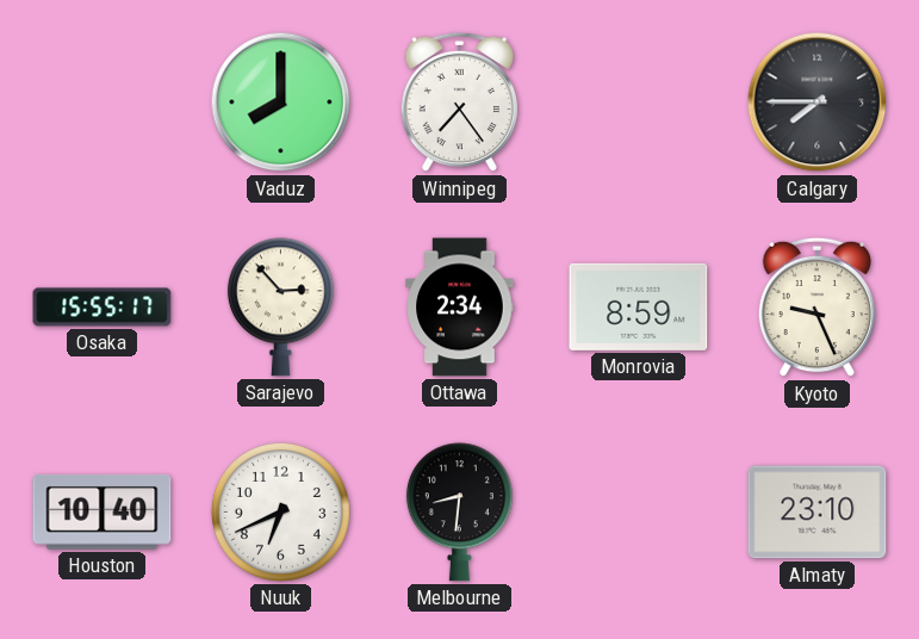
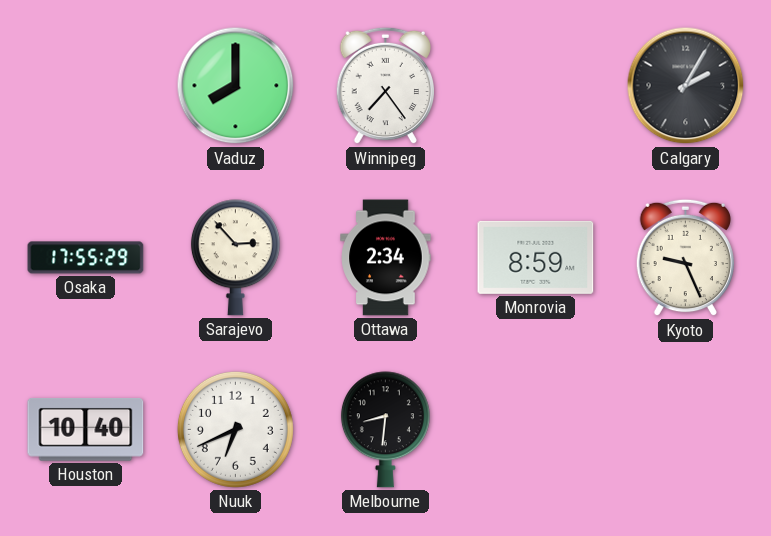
Calgary: 7:45 -> 2:05
Osaka: 15:55 -> 17:55
Almaty: 23:10 -> none
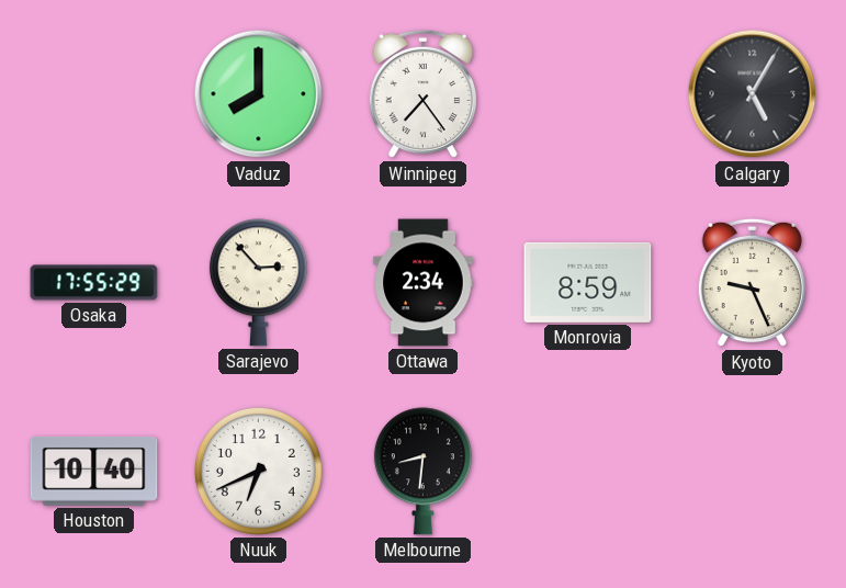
Calgary: 2:05 -> 5:05
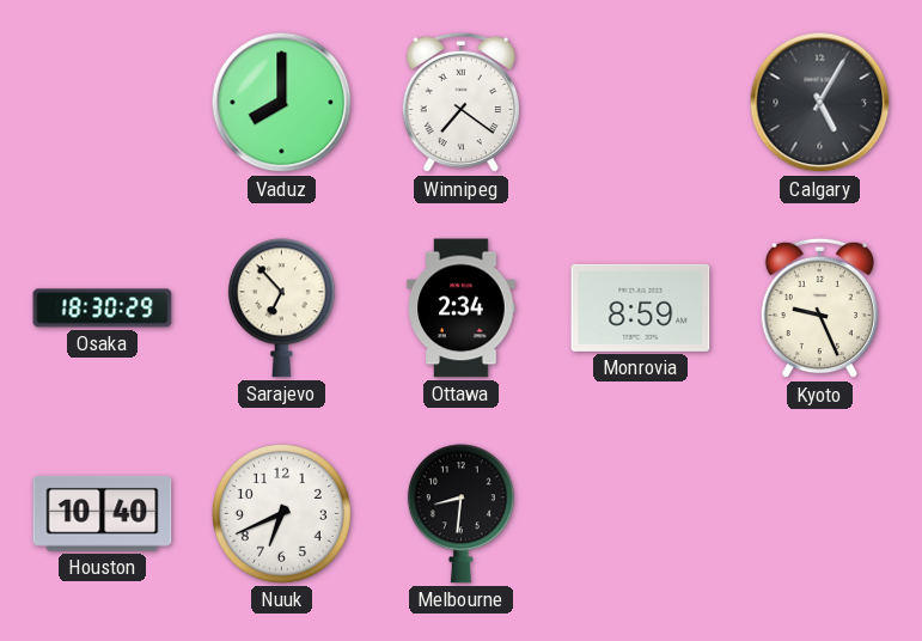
Winnipeg: 7:24 -> 7:21
Osaka: 17:55 -> 18:30
Sarajevo: 2:53 -> 6:53
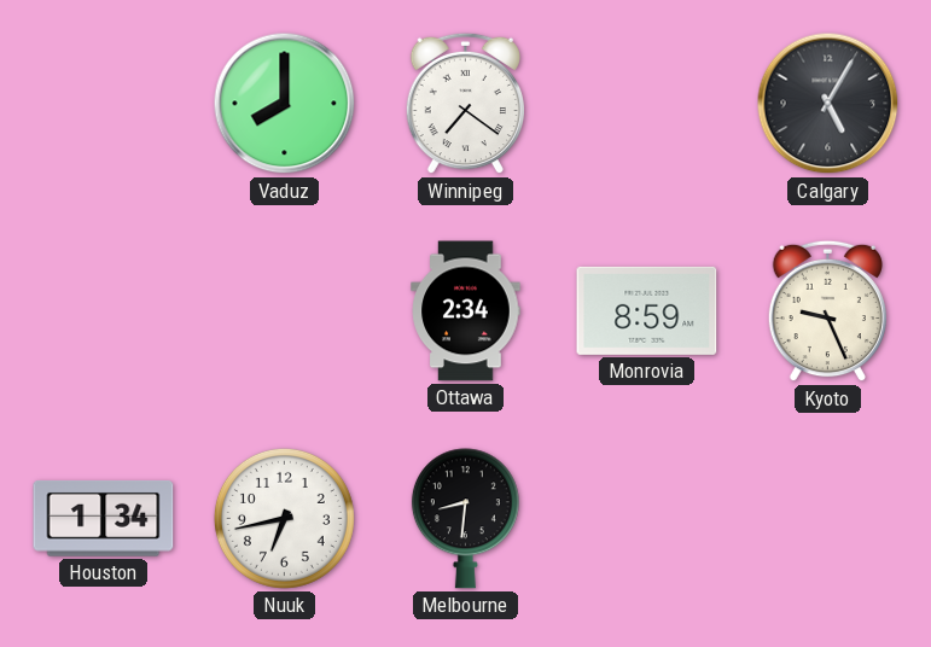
Osaka: 18:30 -> none
Sarajevo: 6:53 -> none
Houston: 10:40 -> 1:34
Nuuk: 6:41 -> 6:43
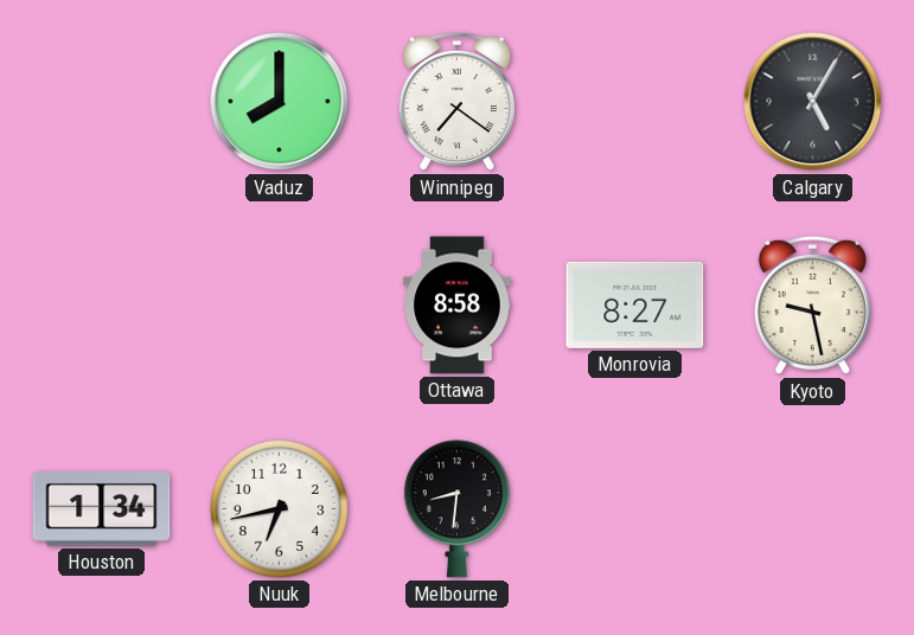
Ottawa: 2:34 -> 8:58
Monrovia: 8:59 -> 8:27
Kyoto: 9:26 -> 9:28
